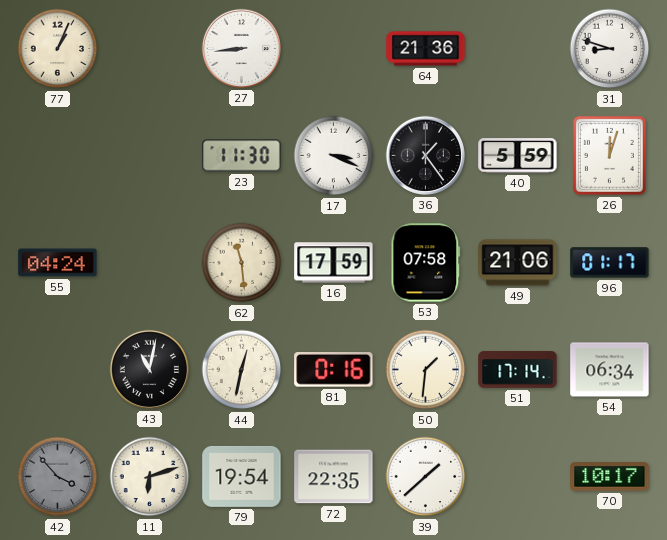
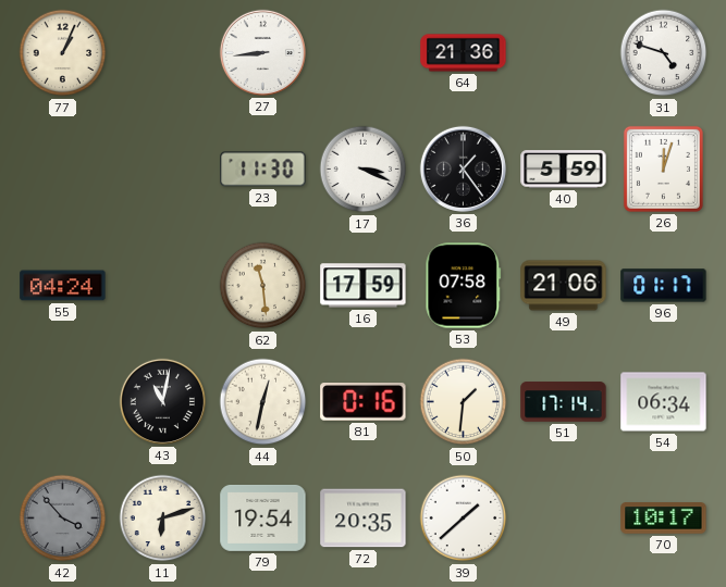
31: 8:48 -> 4:48
72: 22:35 -> 20:35
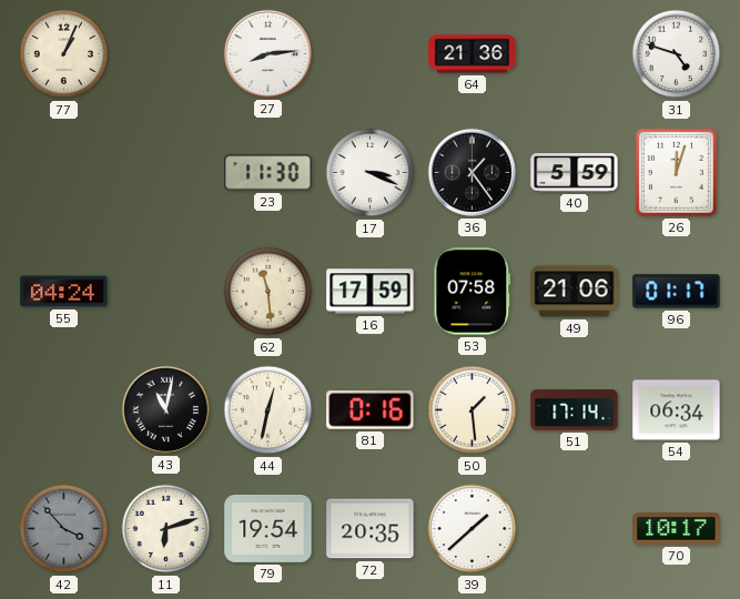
27: 8:44 -> 8:14
50: 1:31 -> 1:29
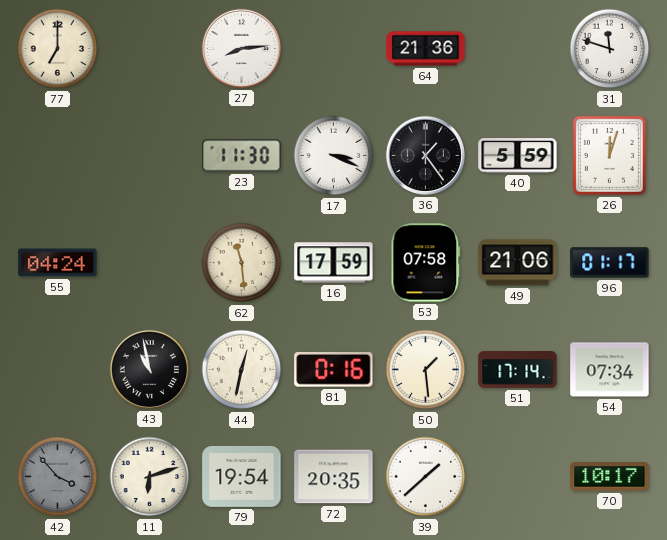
77: 1:04 -> 7:00
31: 4:48 -> 11:48
43: 11:02 -> 10:58
54: 06:34 -> 07:34
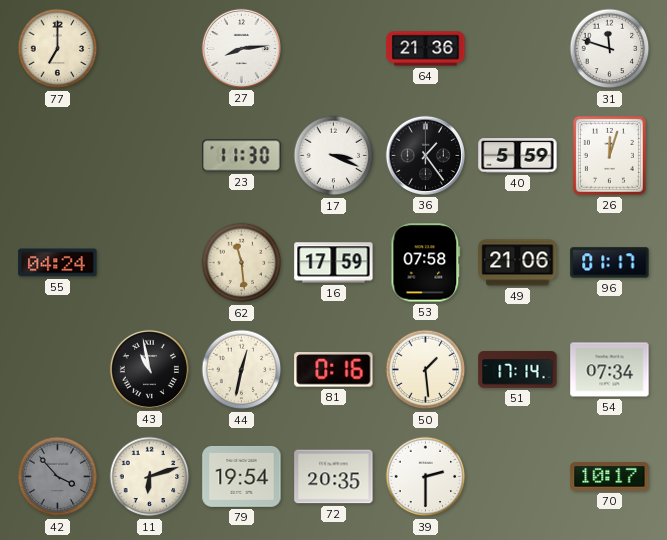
39: 1:38 -> 2:30
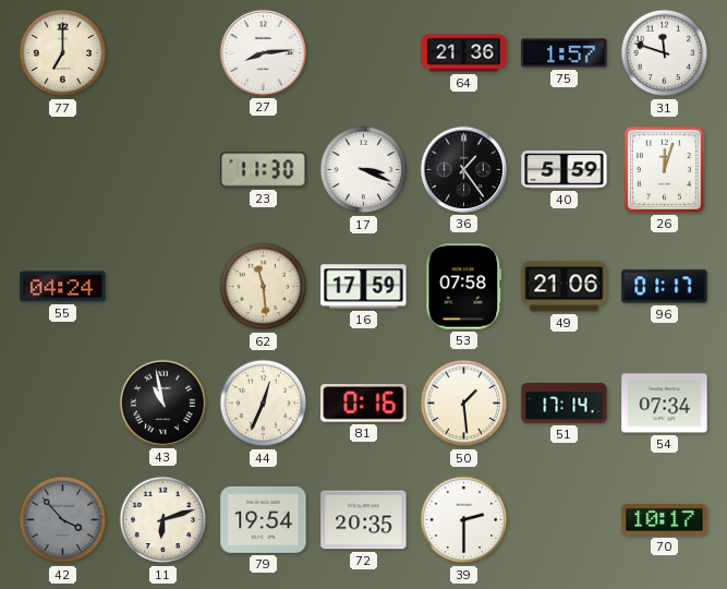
75: none -> 1:57
44: 12:32 -> 12:34
